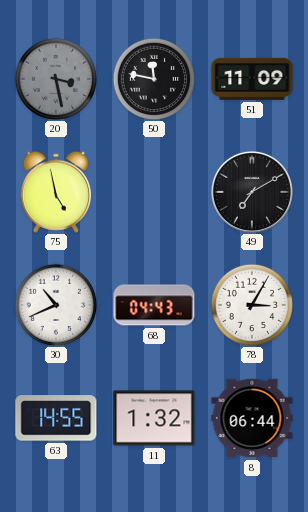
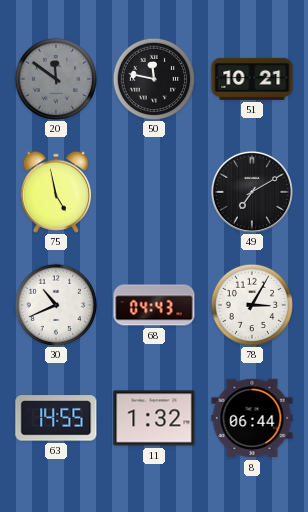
20: 3:28 -> 11:51
51: 11:09 -> 10:21
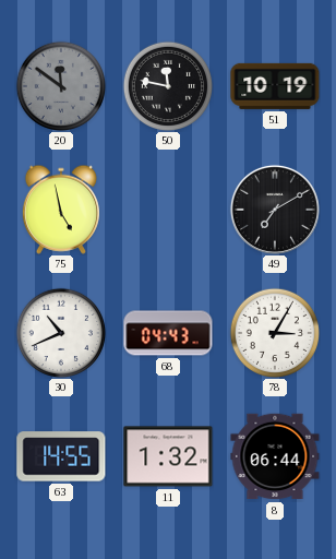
51: 10:21 -> 10:19
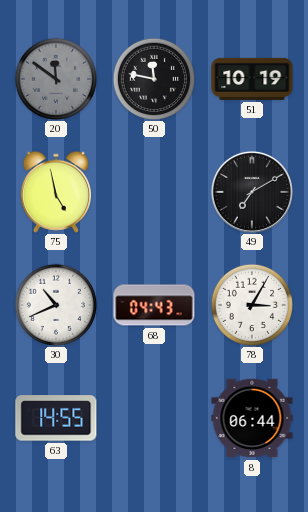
11: 1:32 -> none
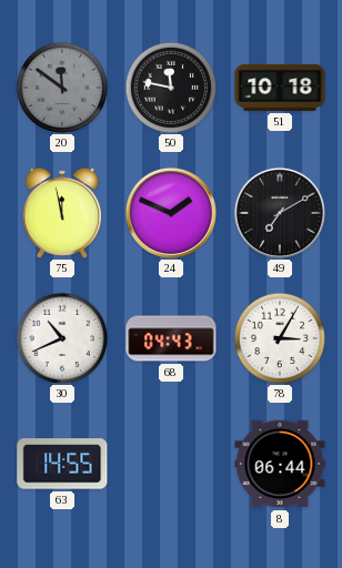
51: 10:19 -> 10:18
75: 4:58 -> 11:58
24: none -> 1:49
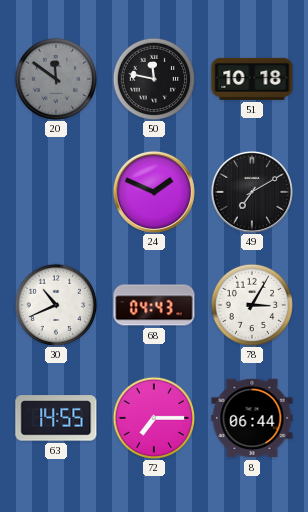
75: 11:58 -> none
72: none -> 7:15
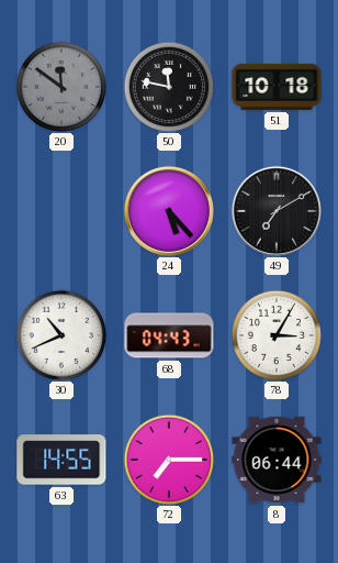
24: 1:49 -> 5:23
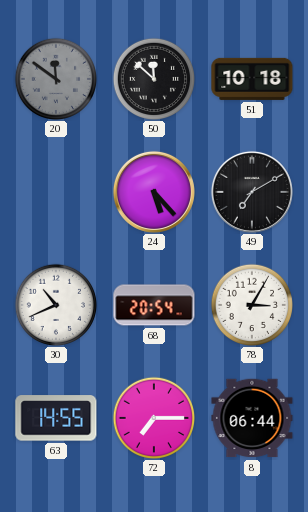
50: 11:47 -> 11:52
68: 04:43 -> 20:54
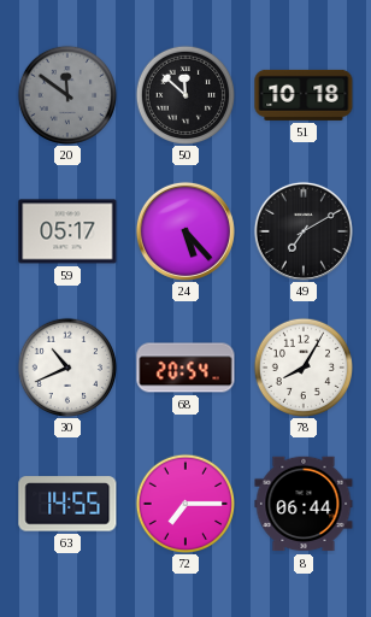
59: none -> 05:17
78: 3:05 -> 8:05
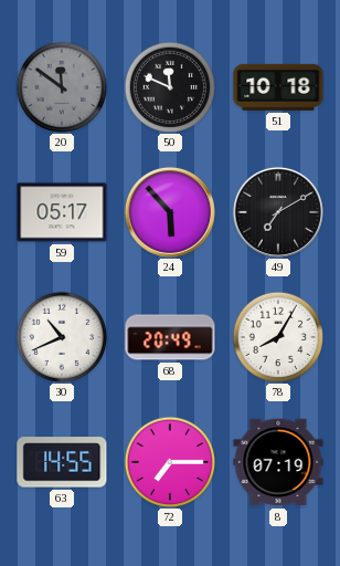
50: 11:52 -> 11:49
24: 5:23 -> 5:53
68: 20:54 -> 20:49
8: 06:44 -> 07:19
